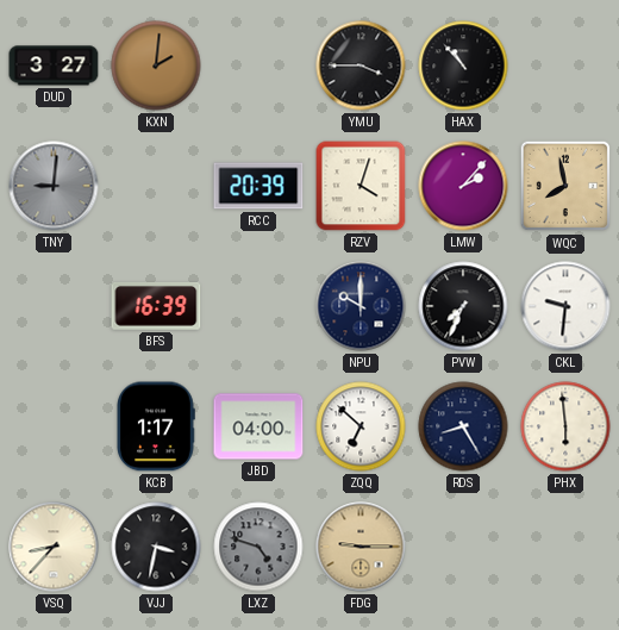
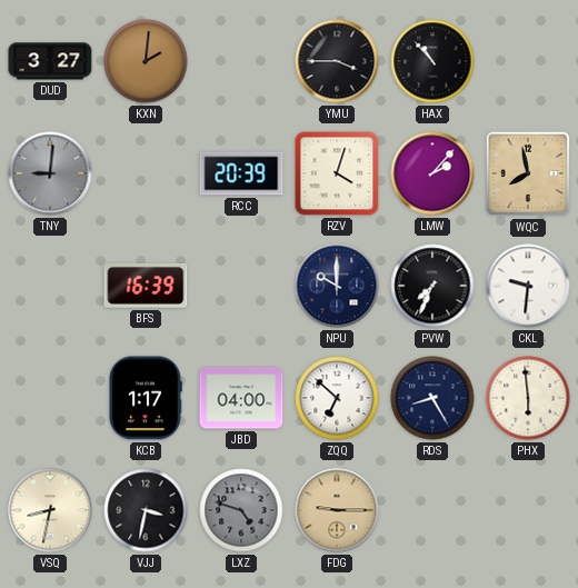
VSQ: 8:37 -> 8:32
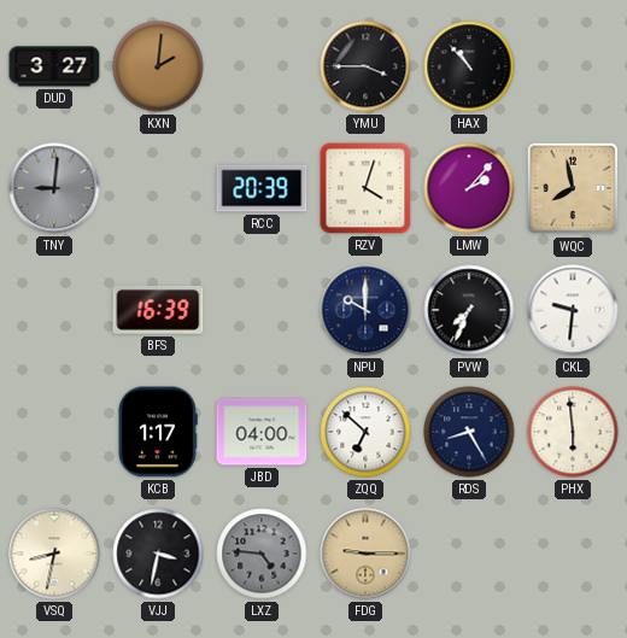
LXZ: 4:48 -> 4:46
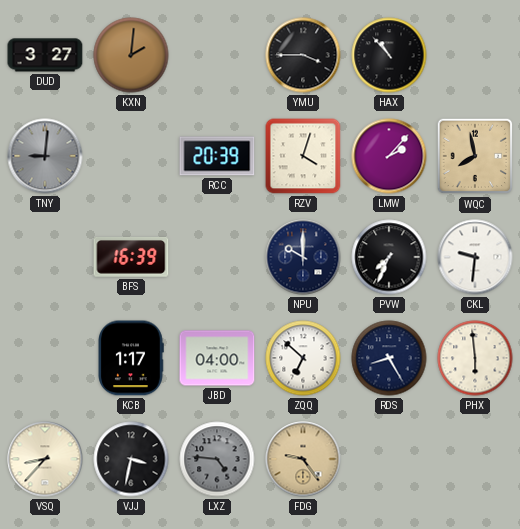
VSQ: 8:32 -> 8:37
FDG: 9:15 -> 9:24
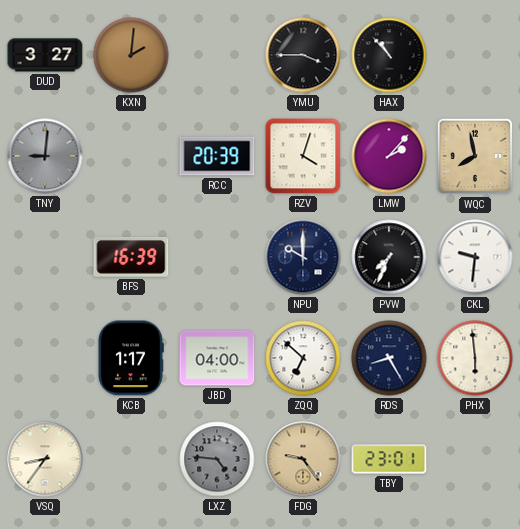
VSQ: 8:37 -> 8:36
VJJ: 3:32 -> none
TBY: none -> 23:01
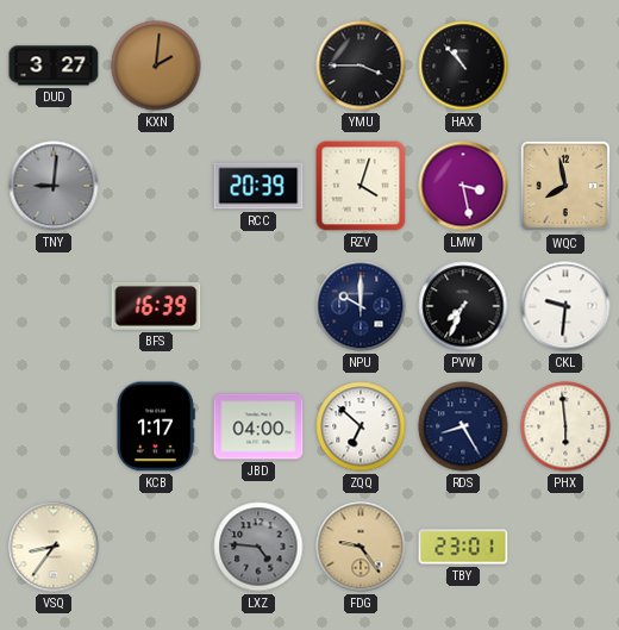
LMW: 2:07 -> 3:28
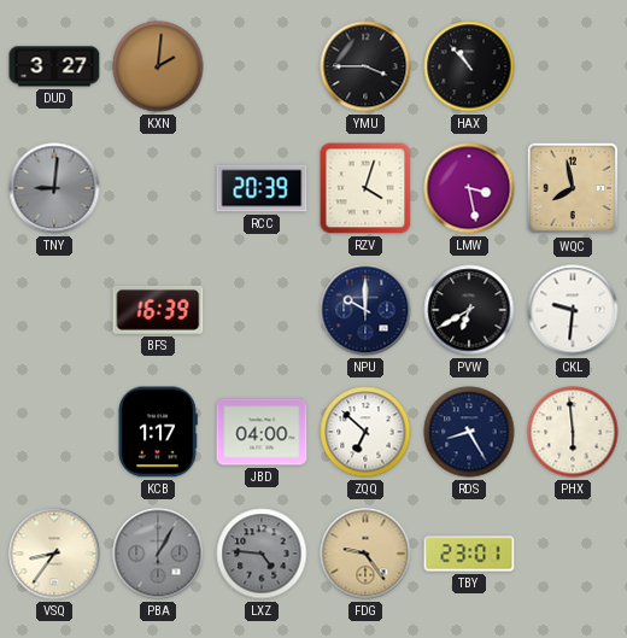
PVW: 7:34 -> 6:40
PBA: none -> 1:05
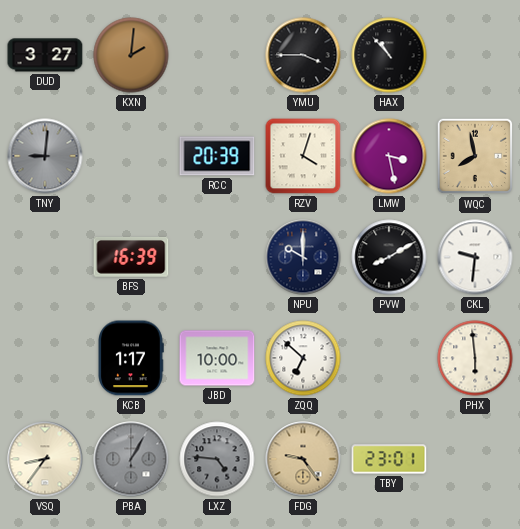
PVW: 6:40 -> 8:10
JBD: 04:00 -> 10:00
RDS: 8:25 -> none
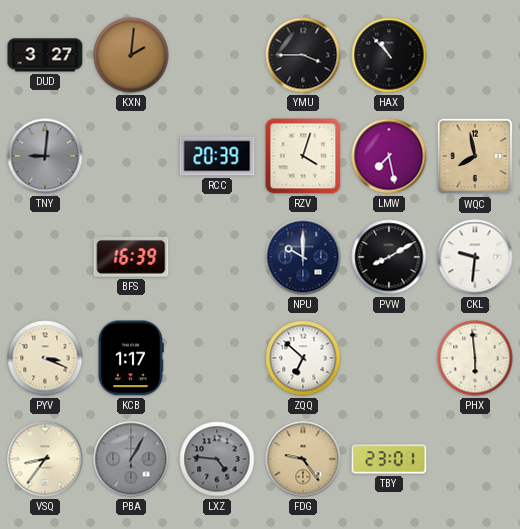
LMW: 3:28 -> 7:28
PYV: none -> 3:19
JBD: 10:00 -> none
